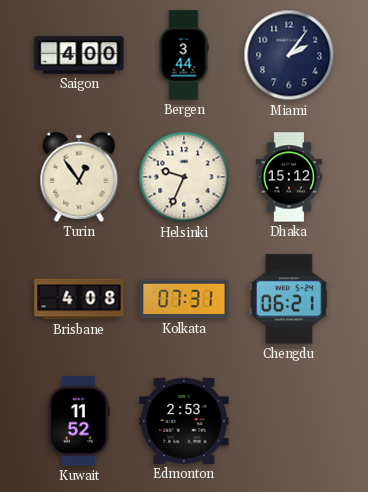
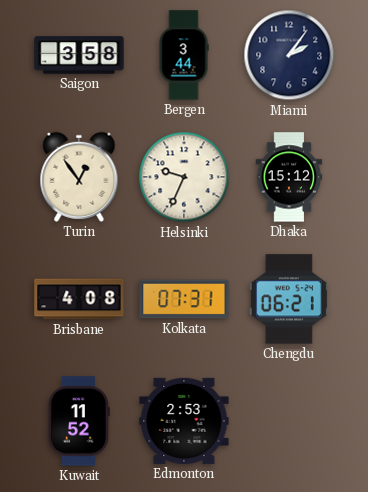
Saigon: 4:00 -> 3:58
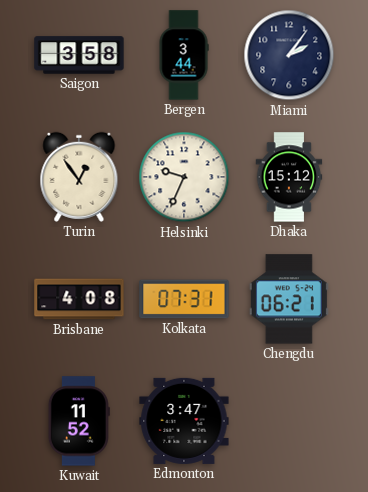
Edmonton: 2:53 -> 3:47
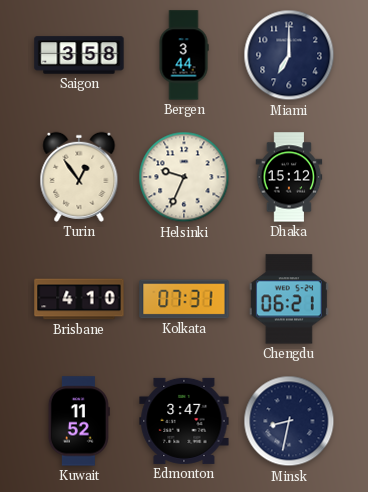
Miami: 2:06 -> 7:00
Brisbane: 4:08 -> 4:10
Minsk: none -> 8:32
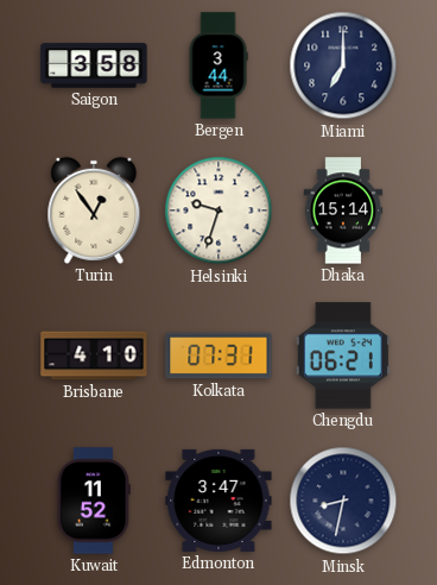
Helsinki: 9:34 -> 9:33
Dhaka: 15:12 -> 15:14
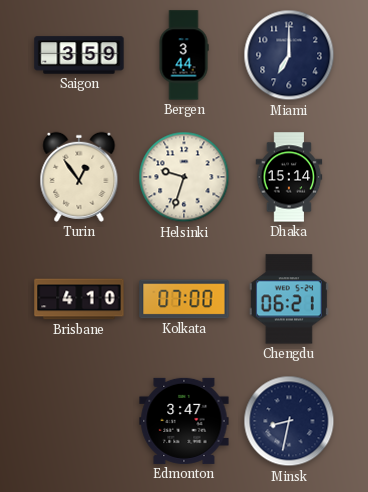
Saigon: 3:58 -> 3:59
Kolkata: 07:31 -> 07:00
Kuwait: 11:52 -> none
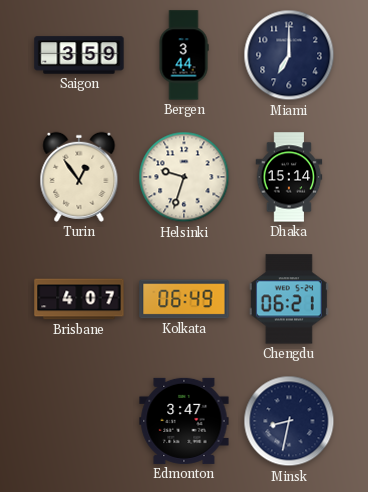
Brisbane: 4:10 -> 4:07
Kolkata: 07:00 -> 06:49
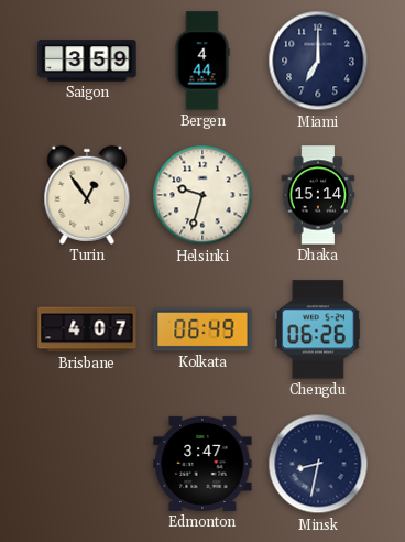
Bergen: 3:44 -> 4:44
Chengdu: 06:21 -> 06:26
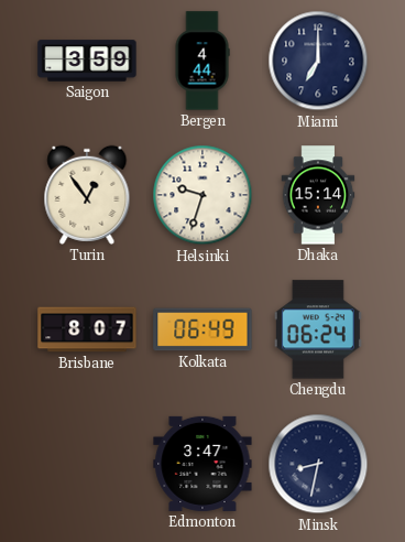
Brisbane: 4:07 -> 8:07
Chengdu: 06:26 -> 06:24
